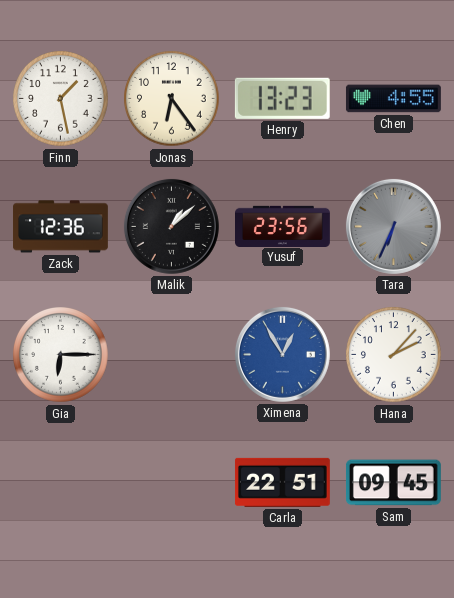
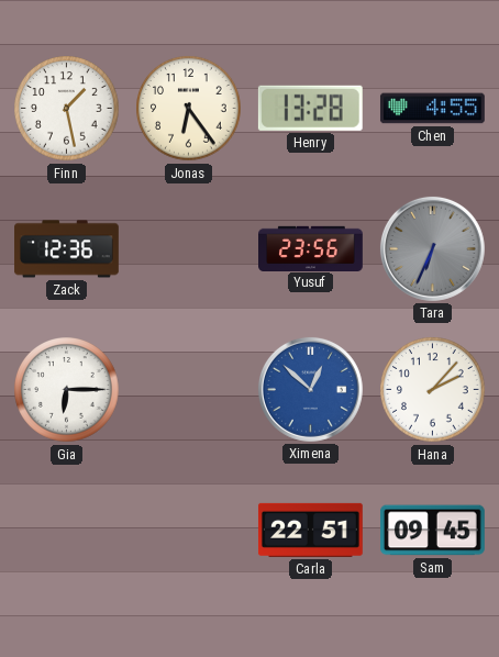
Henry: 13:23 -> 13:28
Malik: 1:08 -> none
Ximena: 12:55 -> 12:52
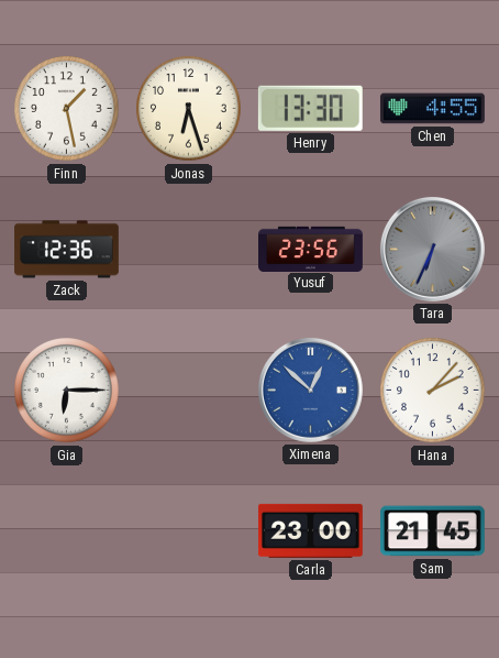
Jonas: 6:24 -> 6:27
Henry: 13:28 -> 13:30
Carla: 22:51 -> 23:00
Sam: 09:45 -> 21:45
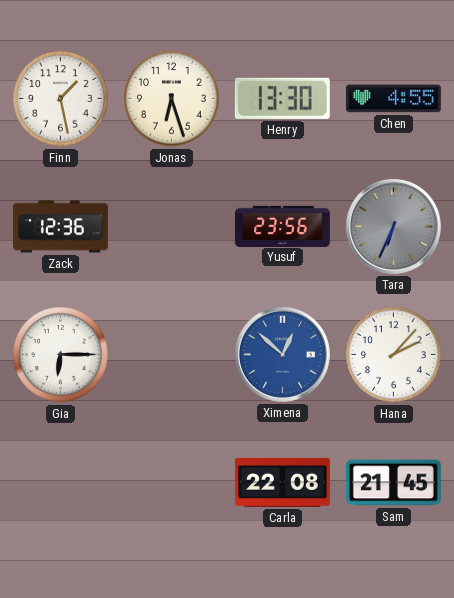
Carla: 23:00 -> 22:08
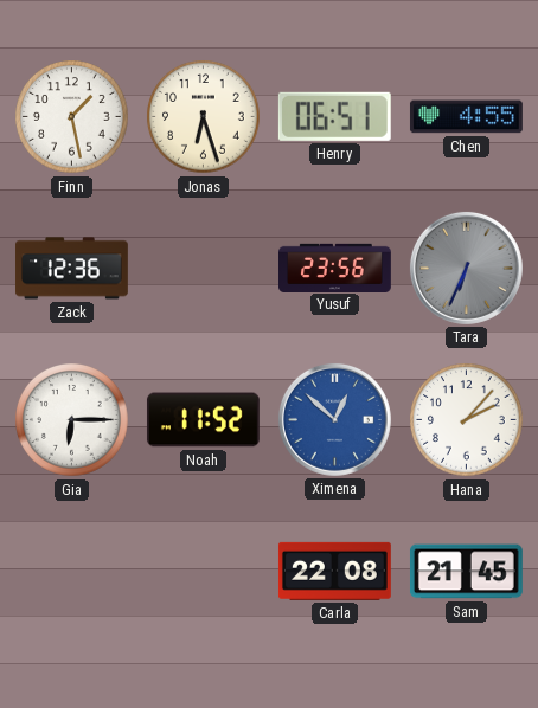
Henry: 13:30 -> 06:51
Noah: none -> 11:52
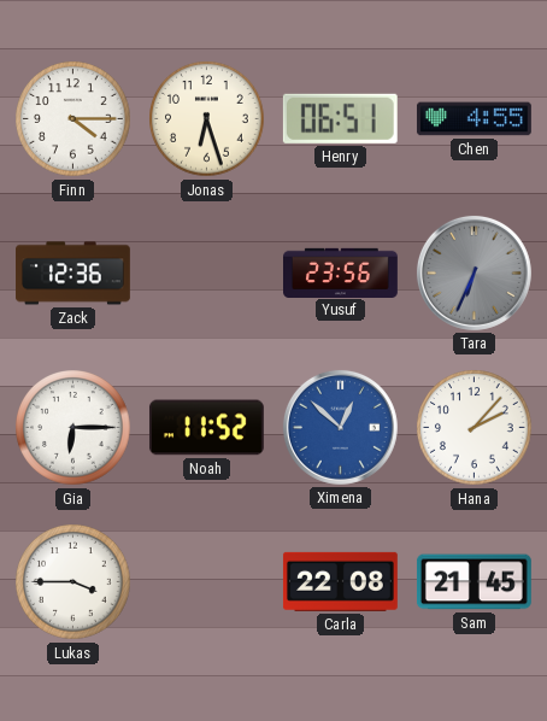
Finn: 1:28 -> 4:15
Lukas: none -> 3:45
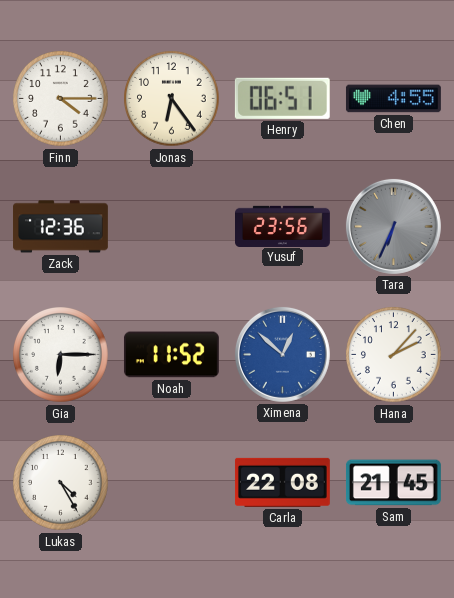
Jonas: 6:27 -> 6:24
Lukas: 3:45 -> 4:25
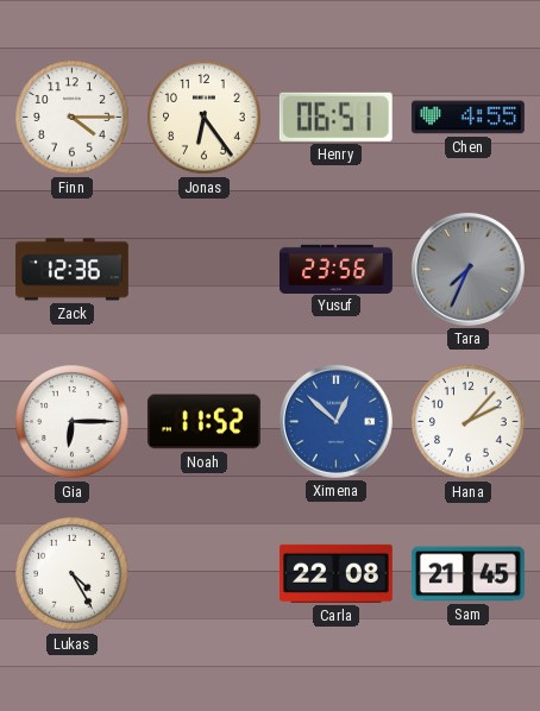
Tara: 6:34 -> 7:34
